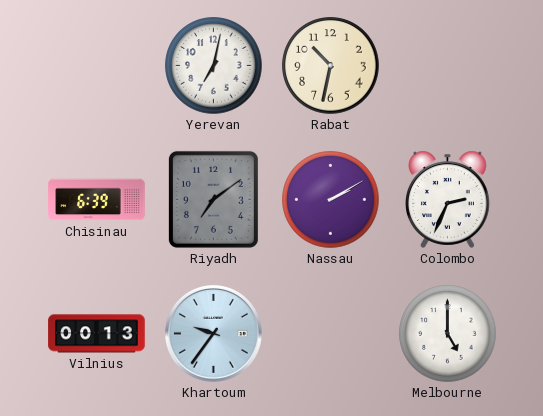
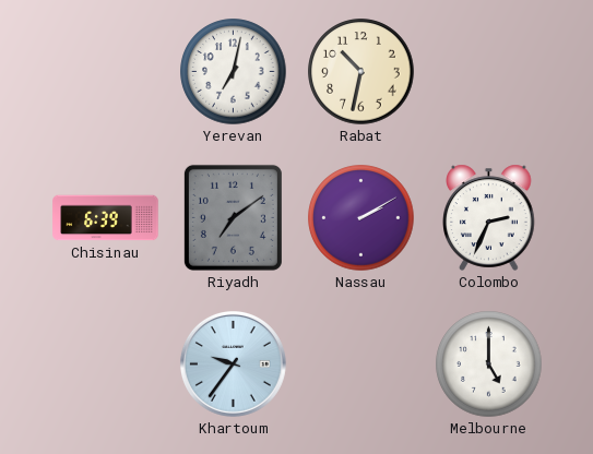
Vilnius: 00:13 -> none
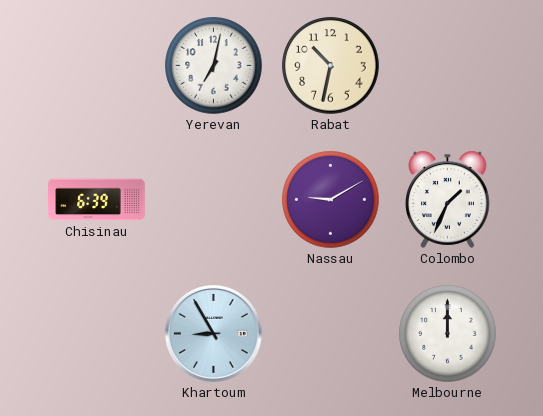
Riyadh: 7:09 -> none
Nassau: 2:10 -> 9:10
Colombo: 2:34 -> 1:34
Khartoum: 9:36 -> 8:55
Melbourne: 5:00 -> 12:00
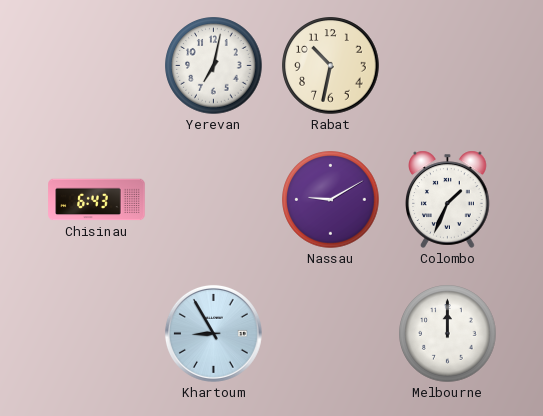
Chisinau: 6:39 -> 6:43
